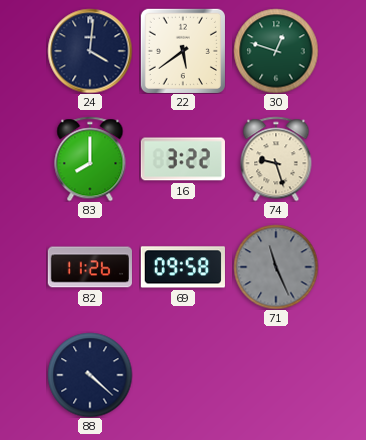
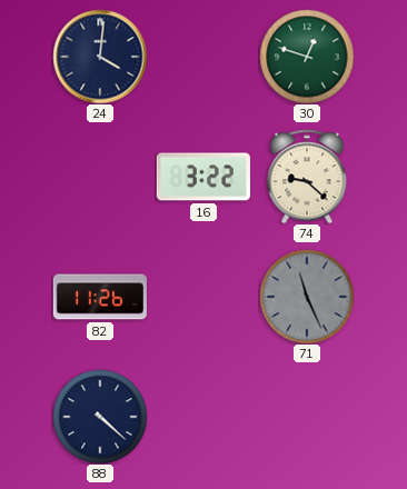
22: 5:39 -> none
83: 8:00 -> none
74: 9:27 -> 9:22
69: 09:58 -> none
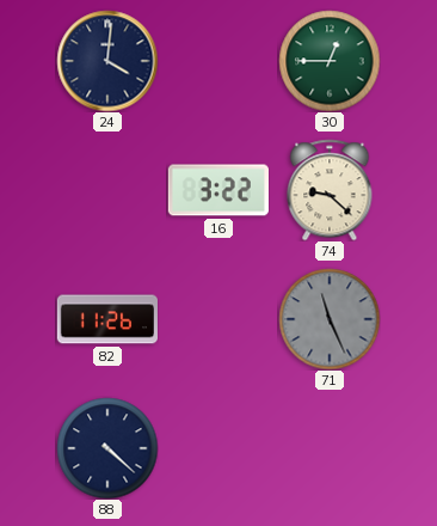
30: 12:48 -> 12:45
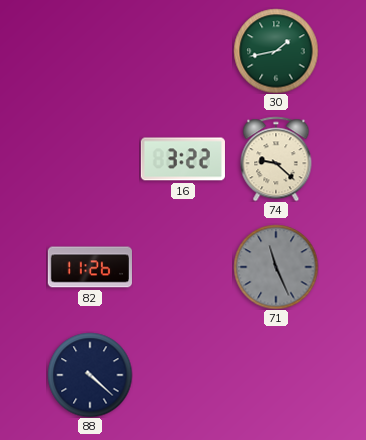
24: 4:01 -> none
30: 12:45 -> 1:43
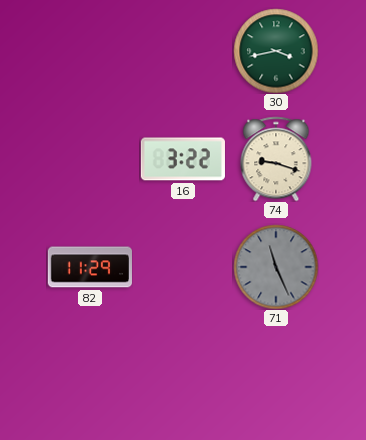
30: 1:43 -> 3:43
74: 9:22 -> 9:18
82: 11:26 -> 11:29
88: 4:22 -> none
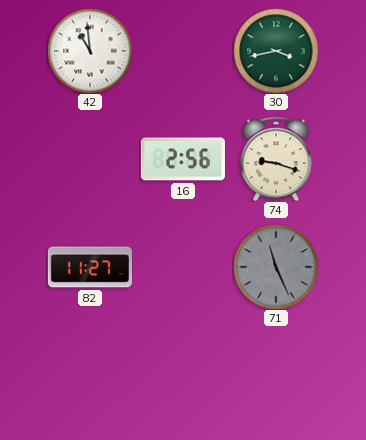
42: none -> 10:59
16: 3:22 -> 2:56
82: 11:29 -> 11:27
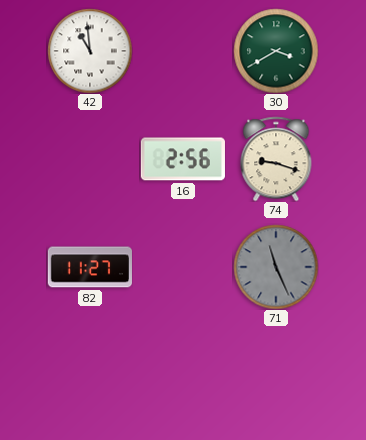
30: 3:43 -> 3:40
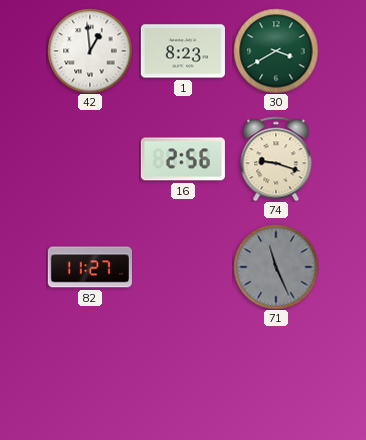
42: 10:59 -> 12:59
1: none -> 8:23
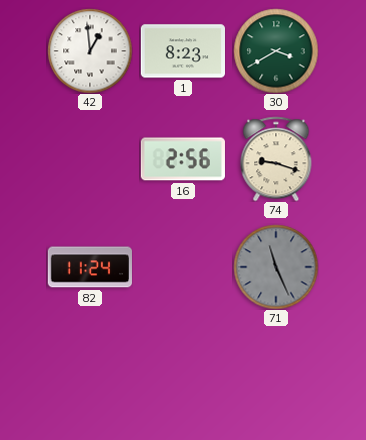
82: 11:27 -> 11:24
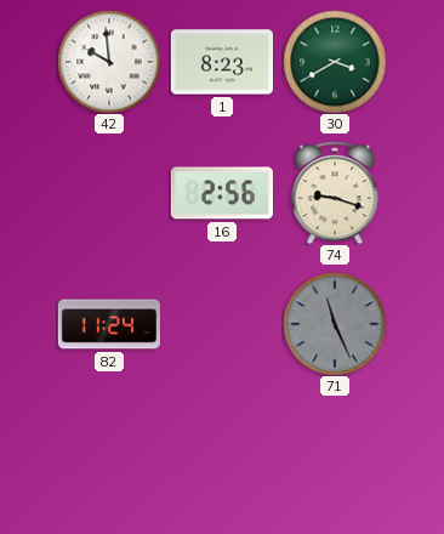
42: 12:59 -> 9:59
